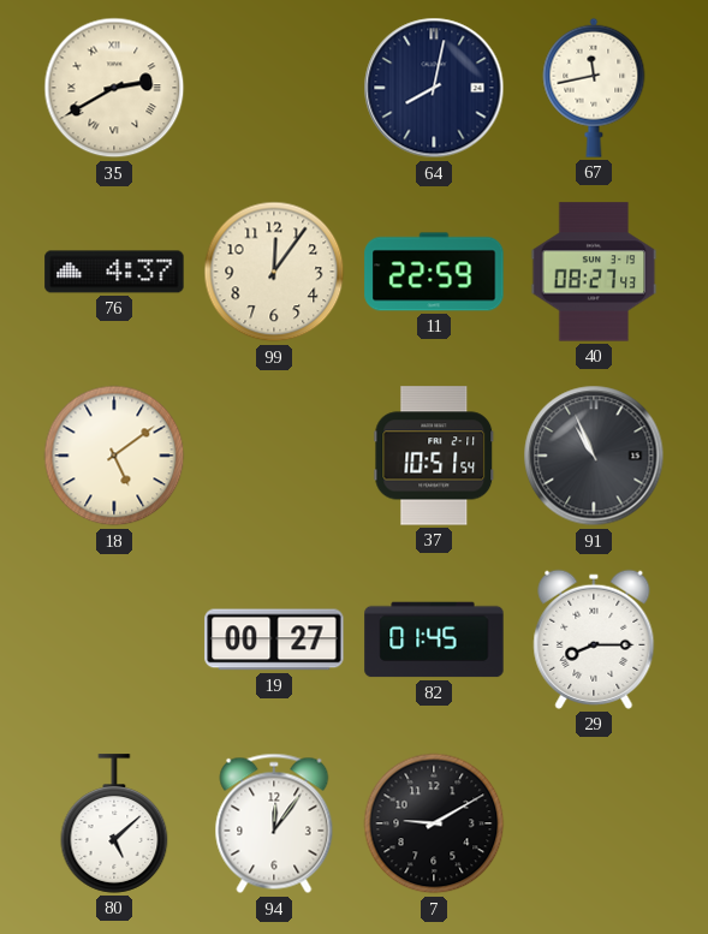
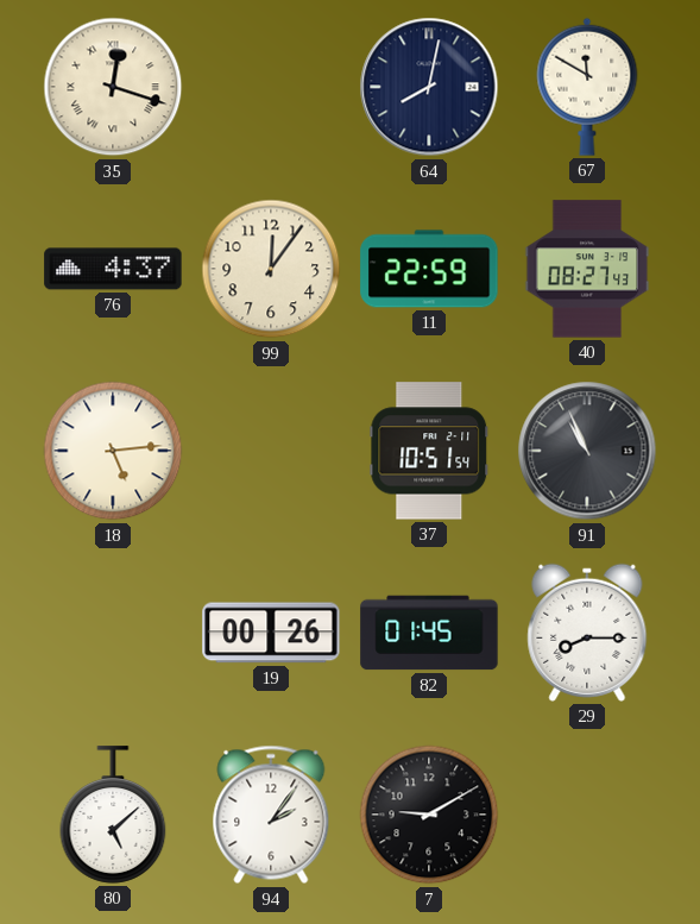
35: 2:40 -> 12:18
67: 11:43 -> 11:50
18: 5:09 -> 5:14
19: 00:27 -> 00:26
94: 12:06 -> 2:06
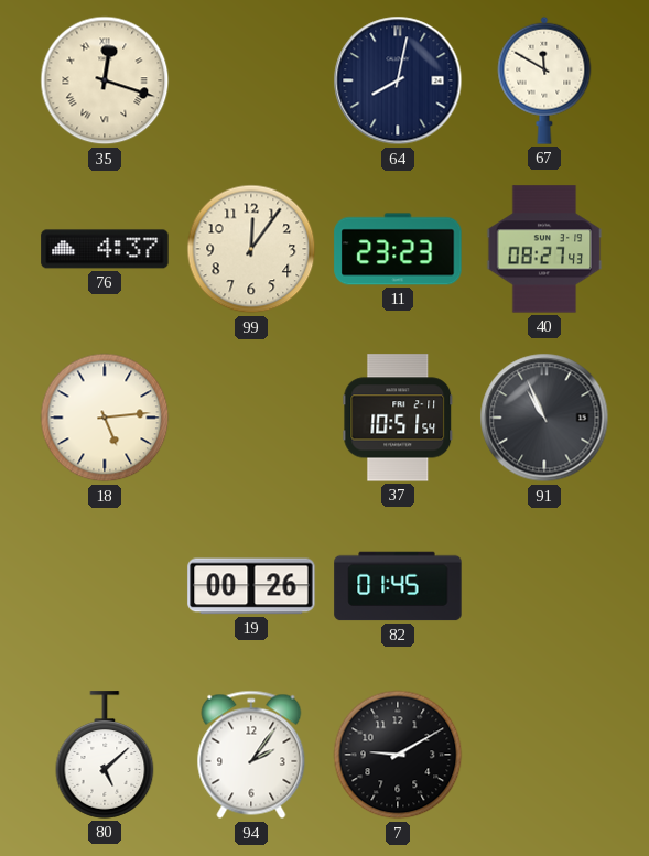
11: 22:59 -> 23:23
29: 8:15 -> none
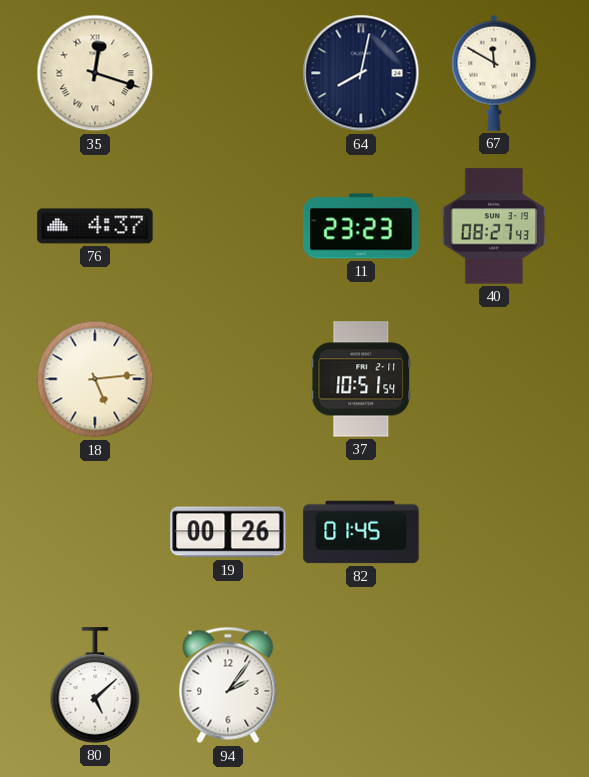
99: 12:06 -> none
91: 10:56 -> none
7: 9:10 -> none
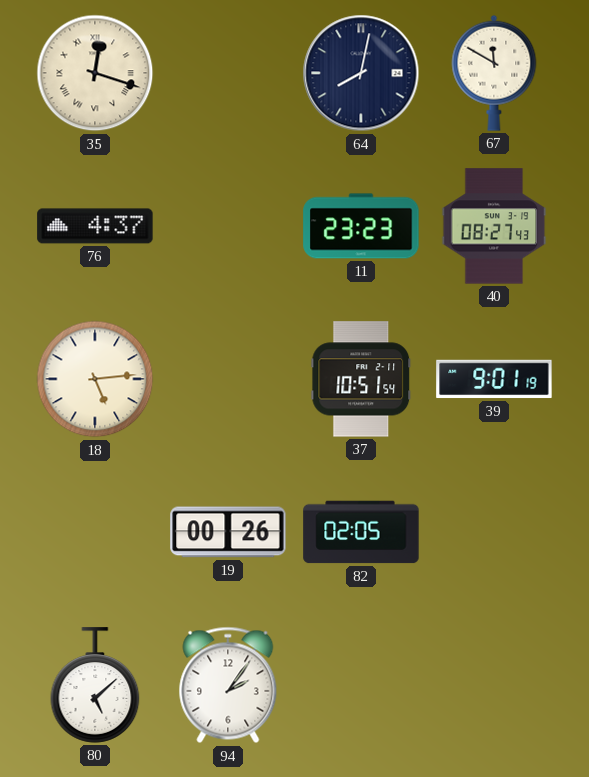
39: none -> 9:01
82: 01:45 -> 02:05
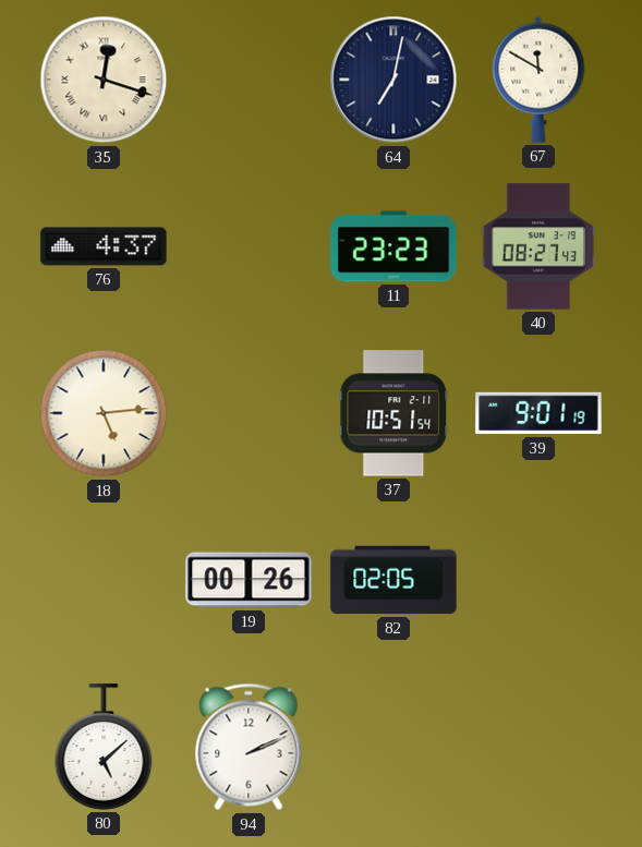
64: 8:02 -> 7:02
94: 2:06 -> 2:11
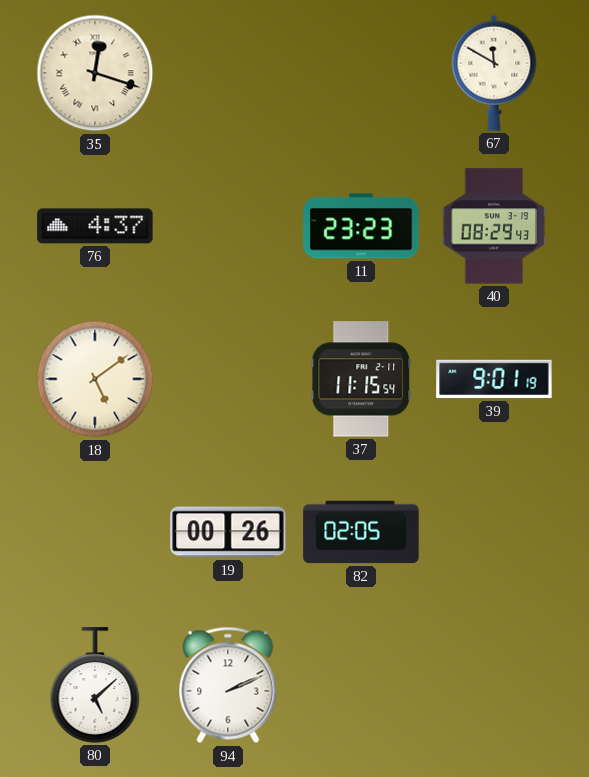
64: 7:02 -> none
40: 08:27 -> 08:29
18: 5:14 -> 5:09
37: 10:51 -> 11:15
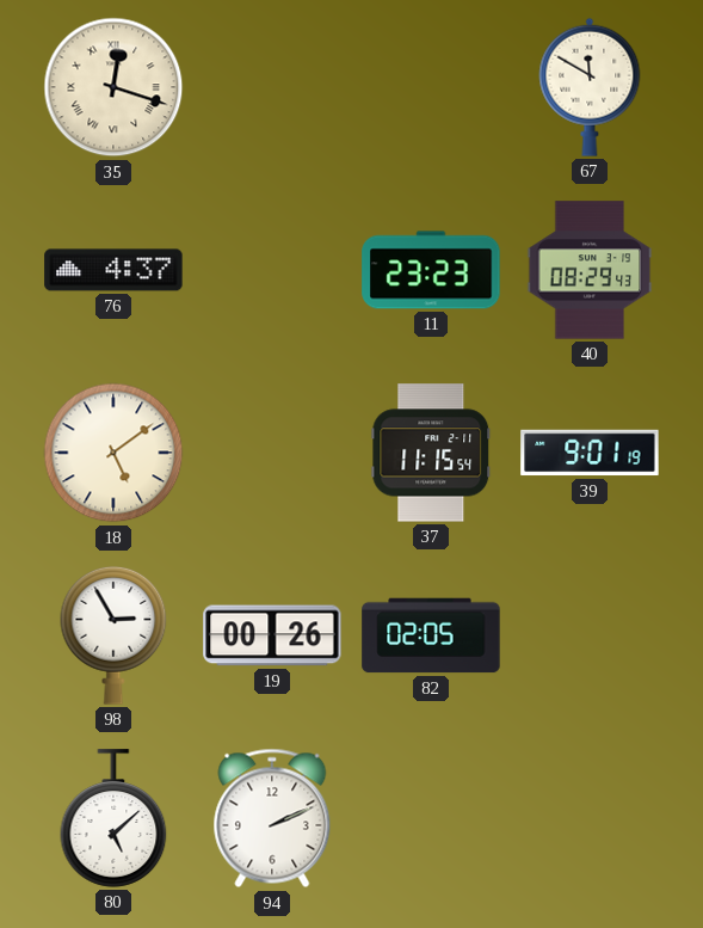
98: none -> 2:55
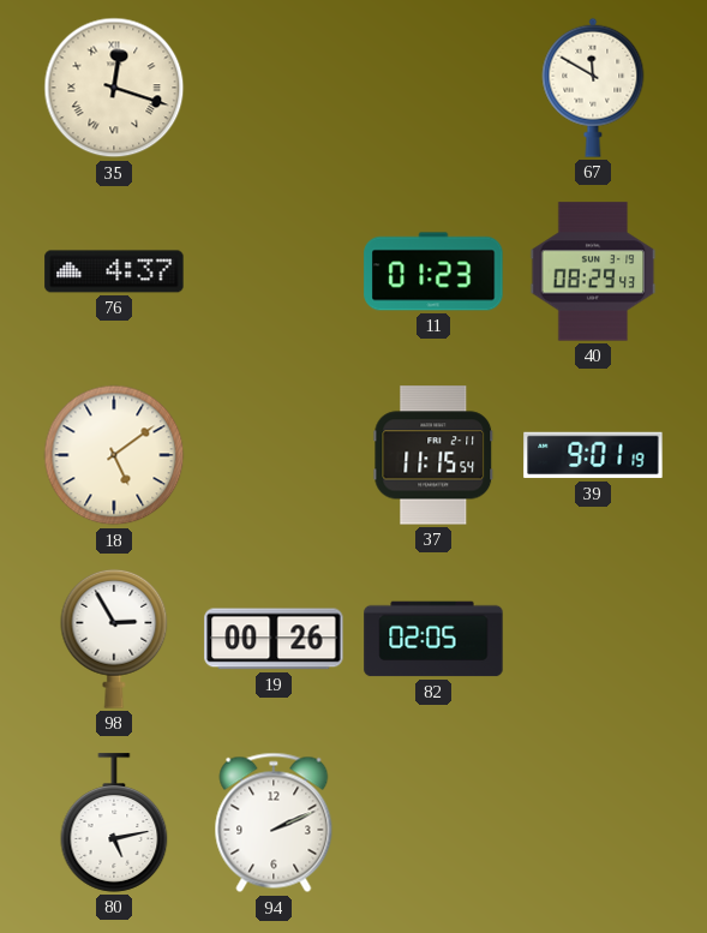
11: 23:23 -> 01:23
80: 5:08 -> 5:13
